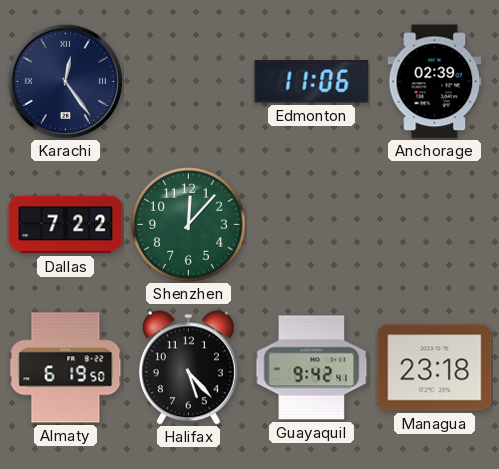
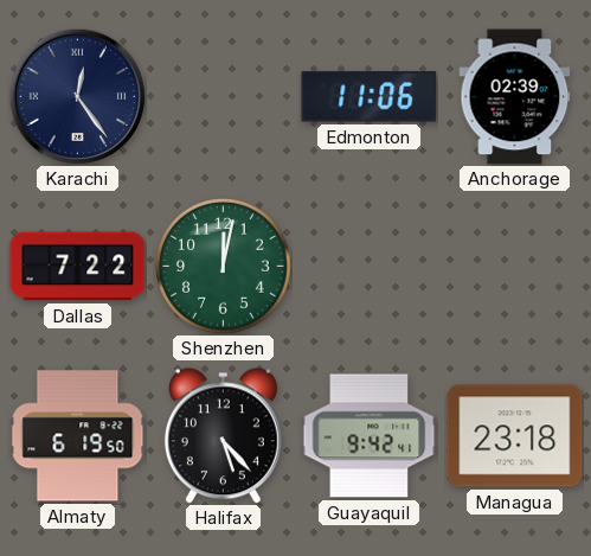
Shenzhen: 12:07 -> 12:02
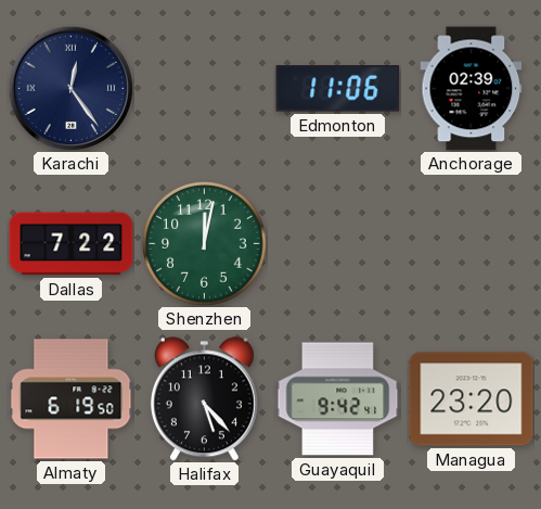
Managua: 23:18 -> 23:20
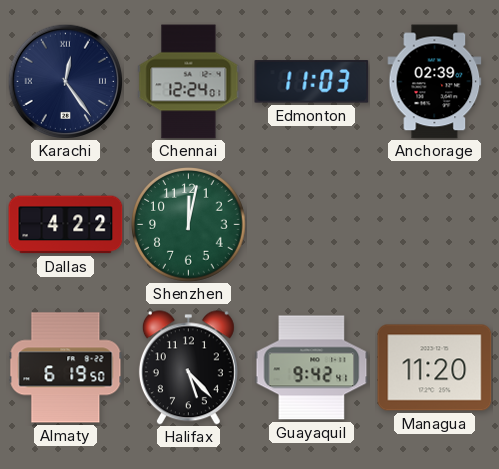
Chennai: none -> 12:24
Edmonton: 11:06 -> 11:03
Dallas: 7:22 -> 4:22
Managua: 23:20 -> 11:20
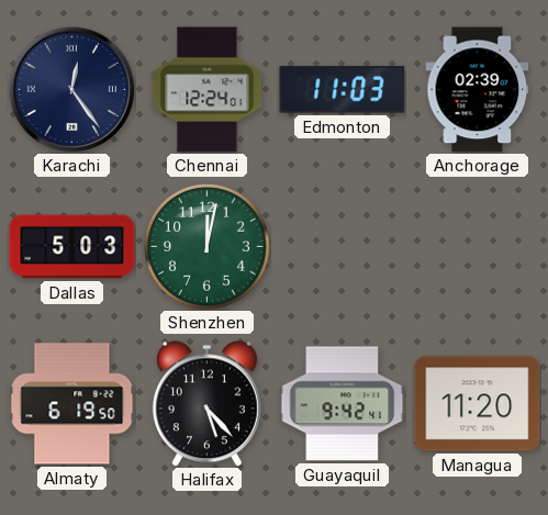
Dallas: 4:22 -> 5:03
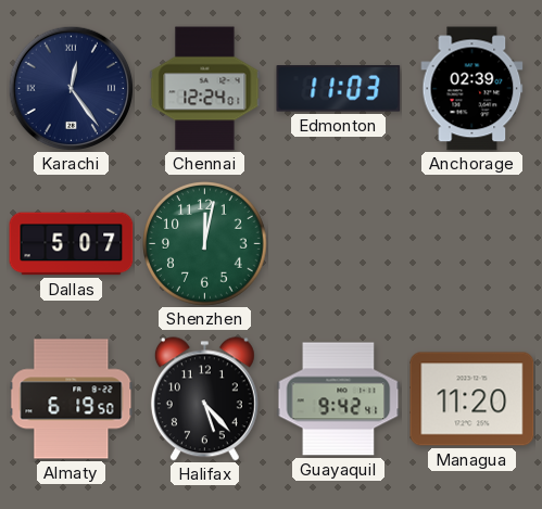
Dallas: 5:03 -> 5:07
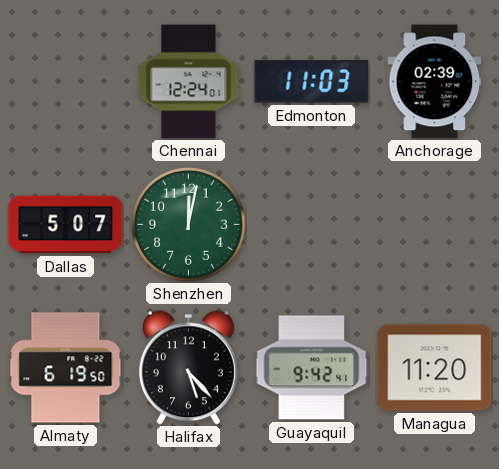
Karachi: 12:24 -> none
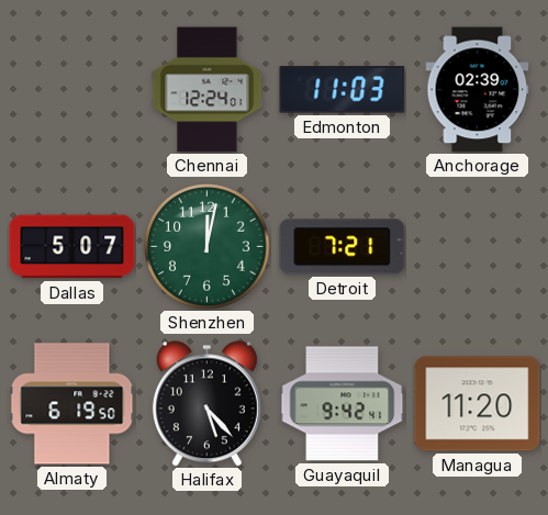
Detroit: none -> 7:21
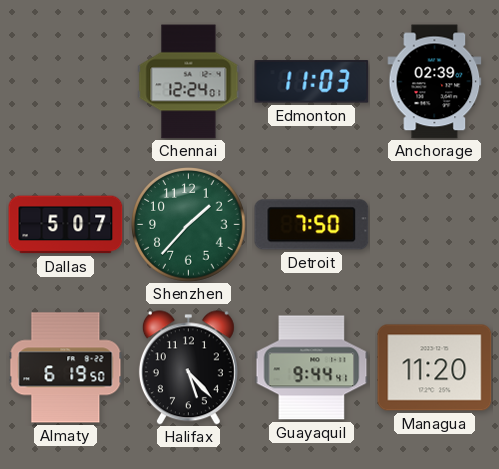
Shenzhen: 12:02 -> 1:37
Detroit: 7:21 -> 7:50
Guayaquil: 9:42 -> 9:44
